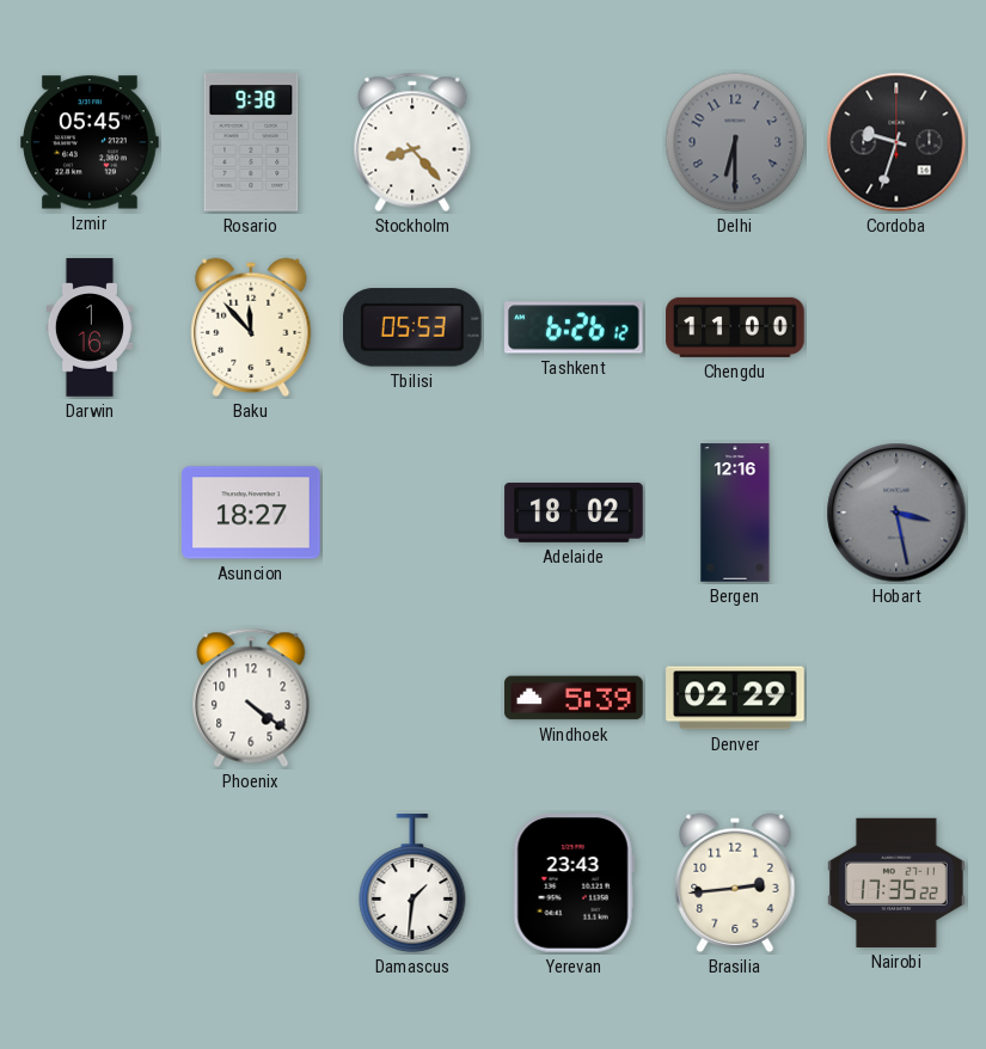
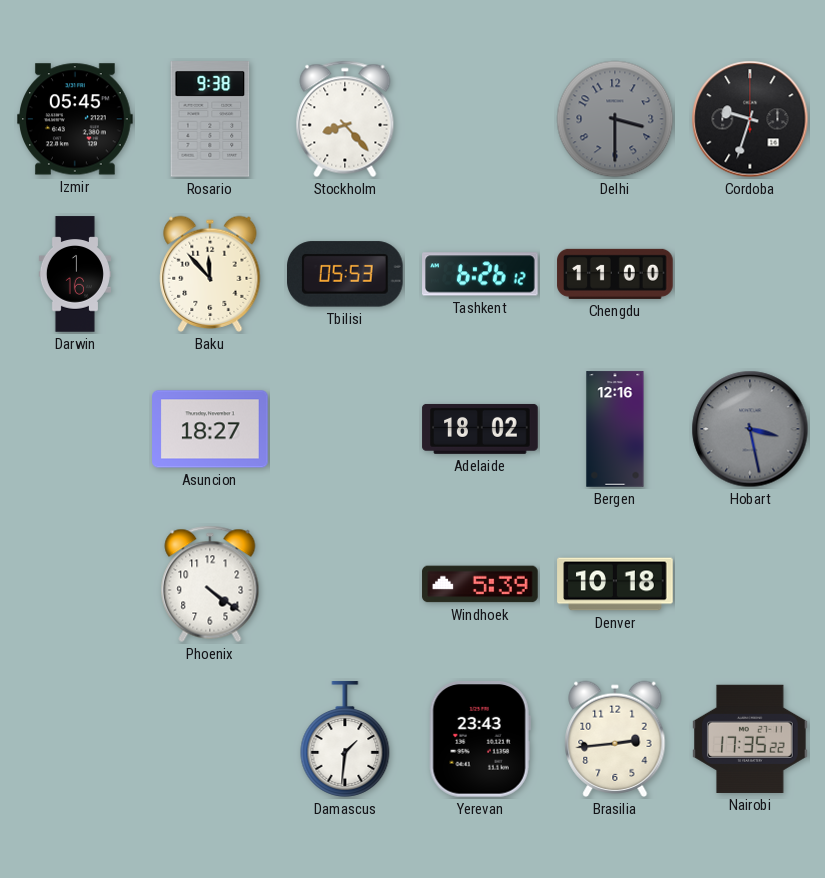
Delhi: 6:30 -> 3:30
Denver: 02:29 -> 10:18
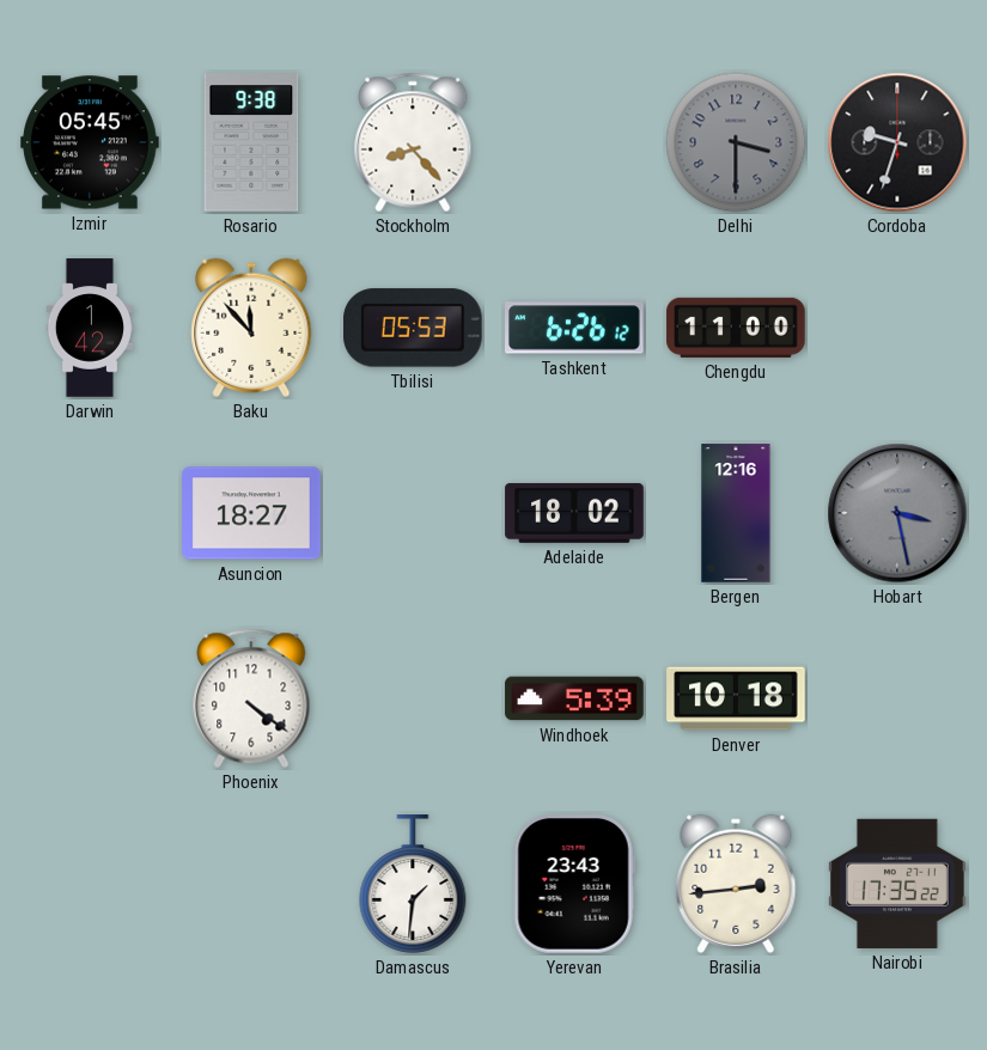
Darwin: 1:16 -> 1:42
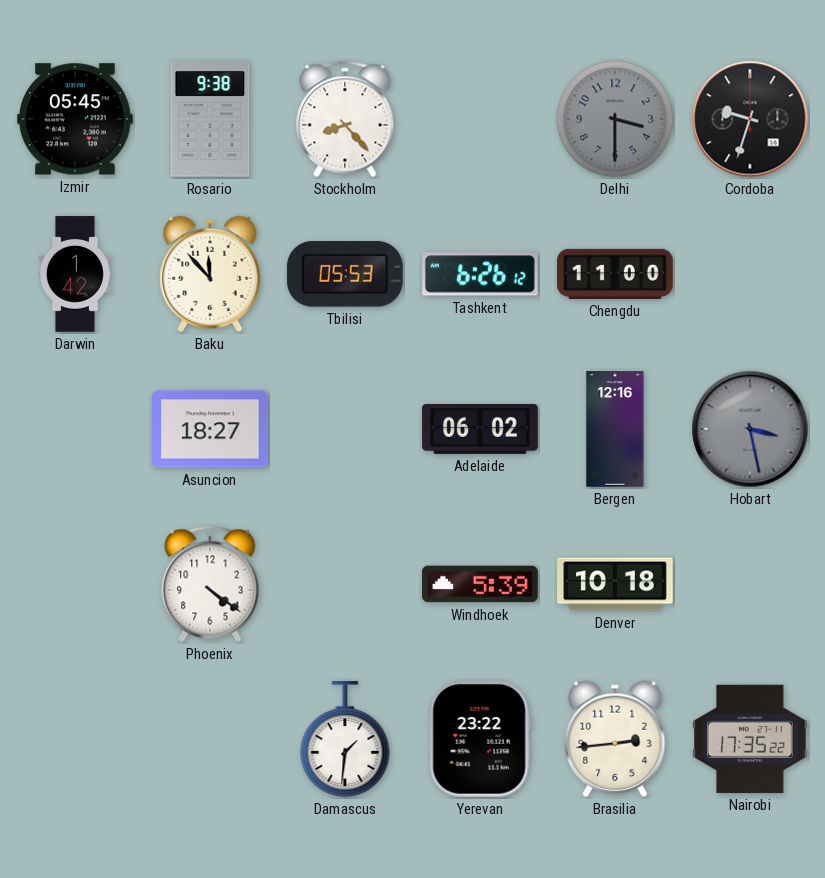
Adelaide: 18:02 -> 06:02
Yerevan: 23:43 -> 23:22
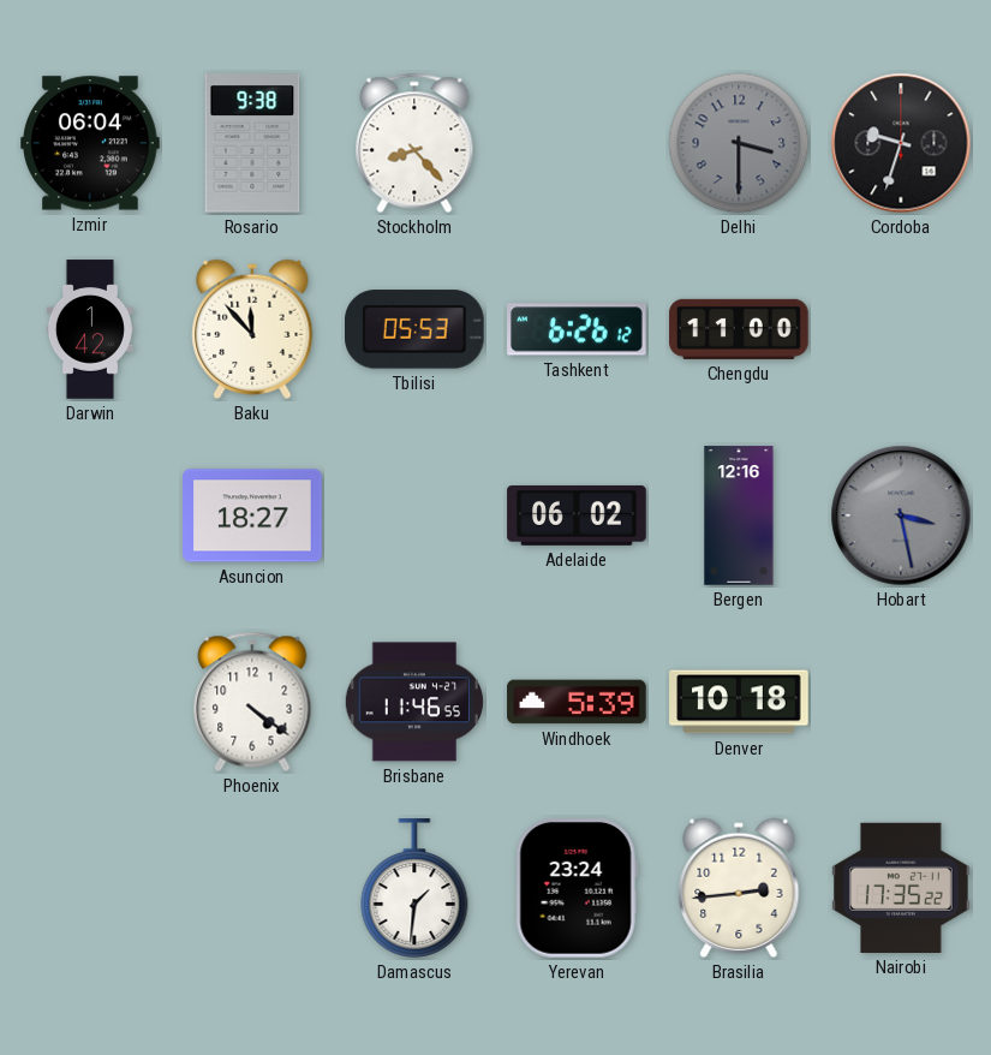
Izmir: 05:45 -> 06:04
Brisbane: none -> 11:46
Yerevan: 23:22 -> 23:24
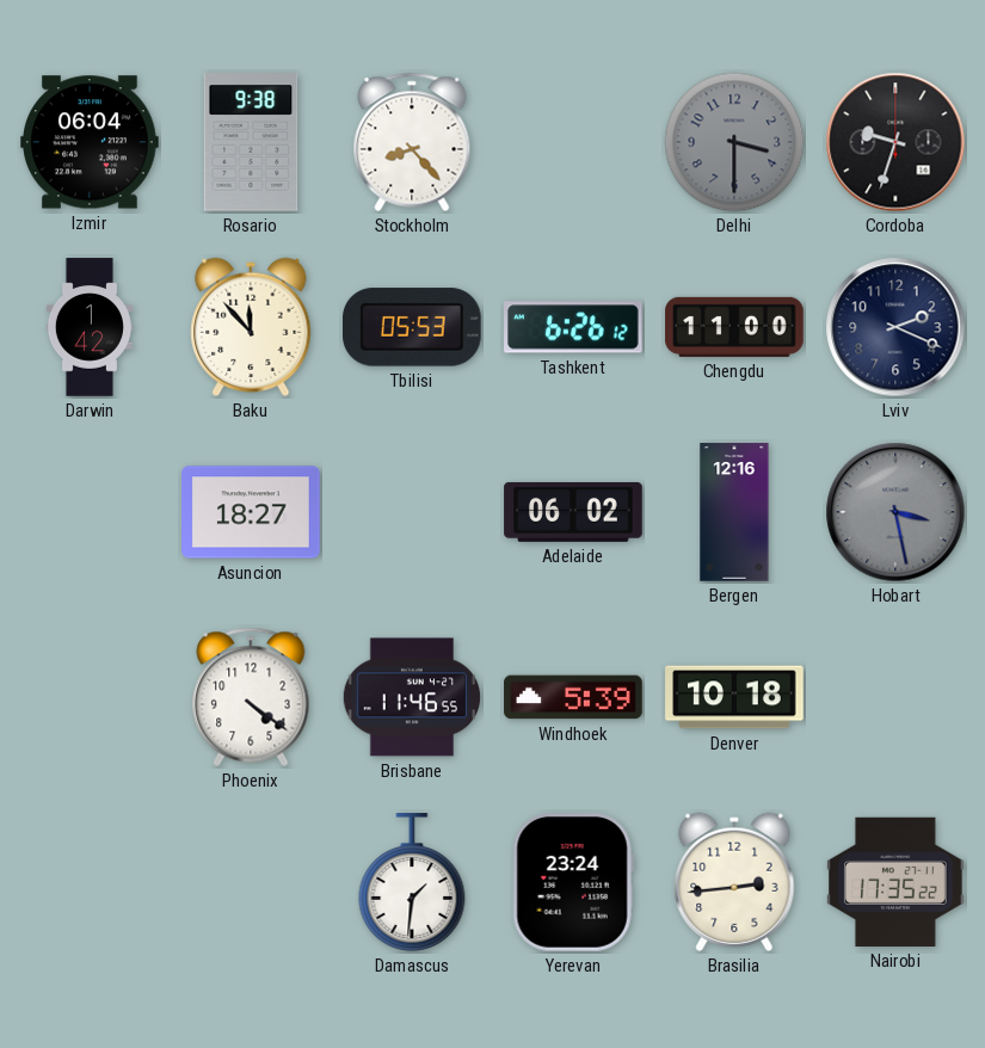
Lviv: none -> 2:19
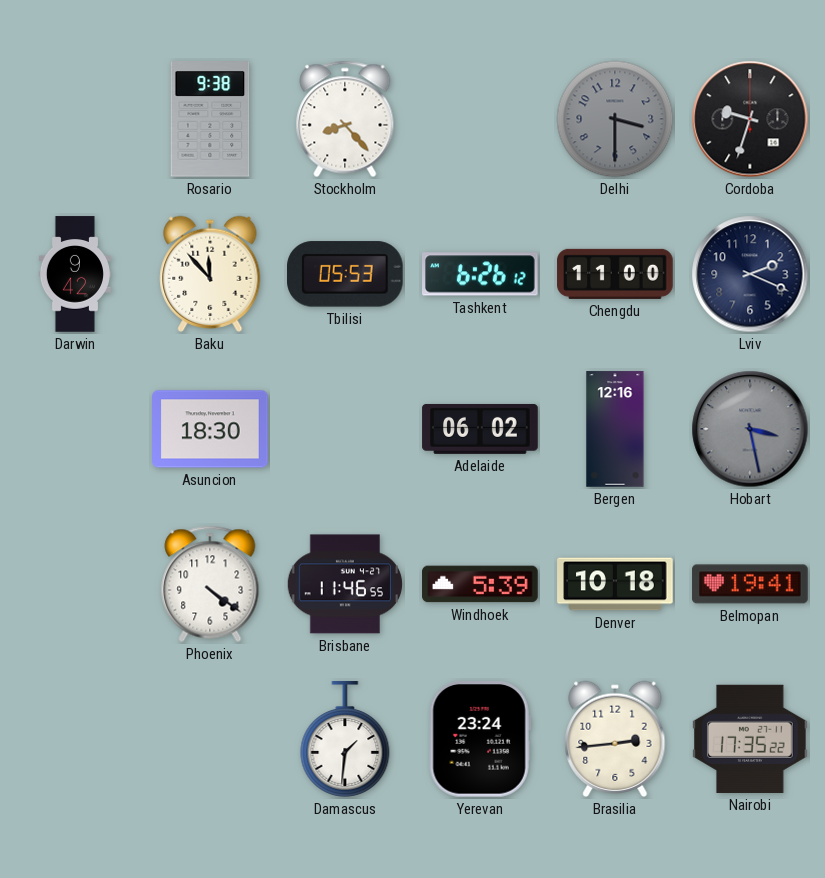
Izmir: 06:04 -> none
Darwin: 1:42 -> 9:42
Asuncion: 18:27 -> 18:30
Belmopan: none -> 19:41
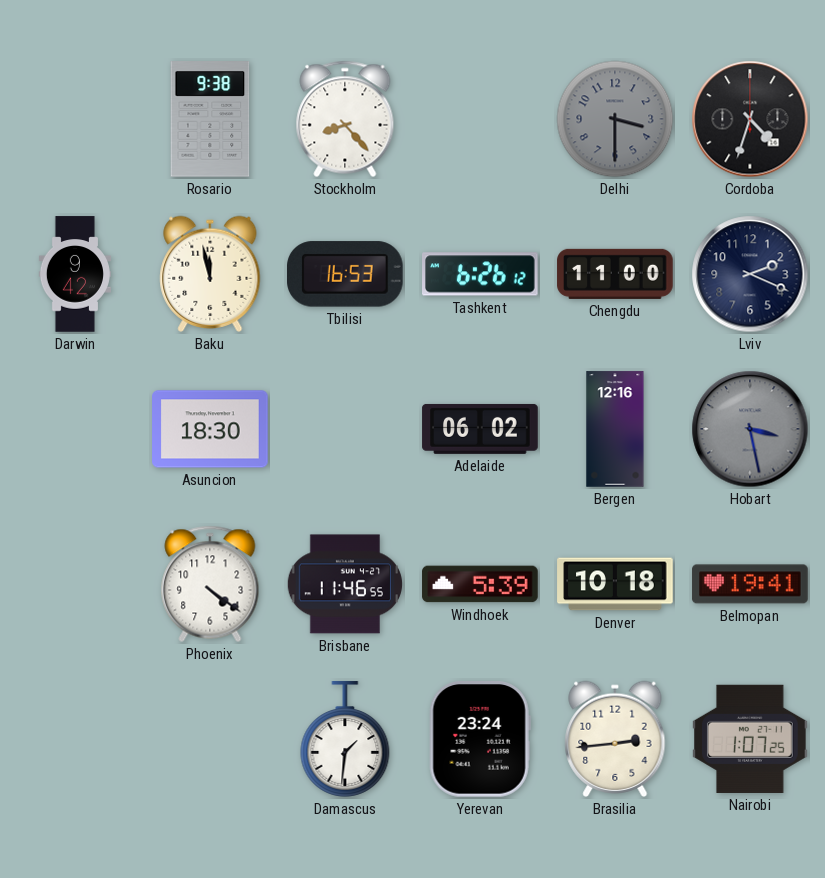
Cordoba: 9:33 -> 4:33
Baku: 11:53 -> 11:58
Tbilisi: 05:53 -> 16:53
Nairobi: 17:35 -> 1:07
